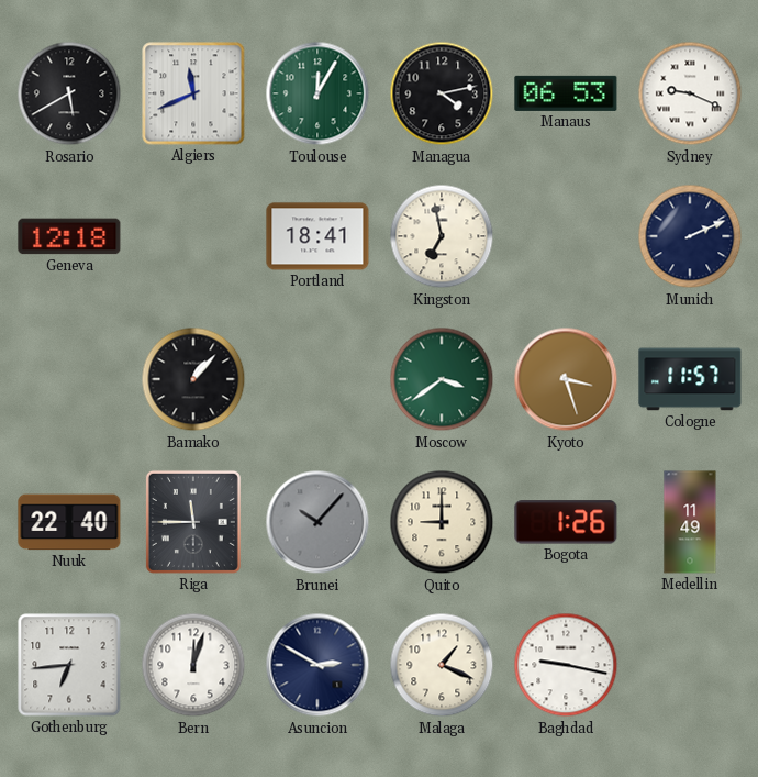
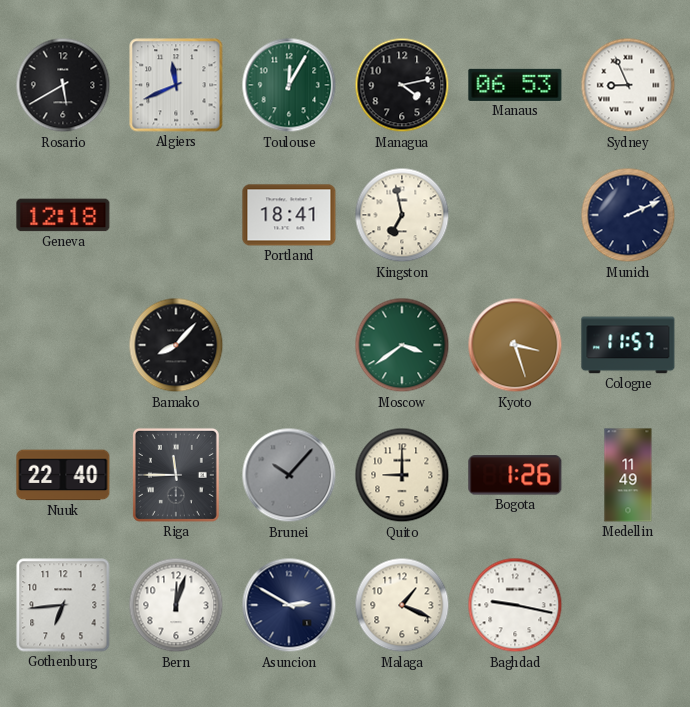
Sydney: 9:19 -> 8:56
Bamako: 1:07 -> 8:07
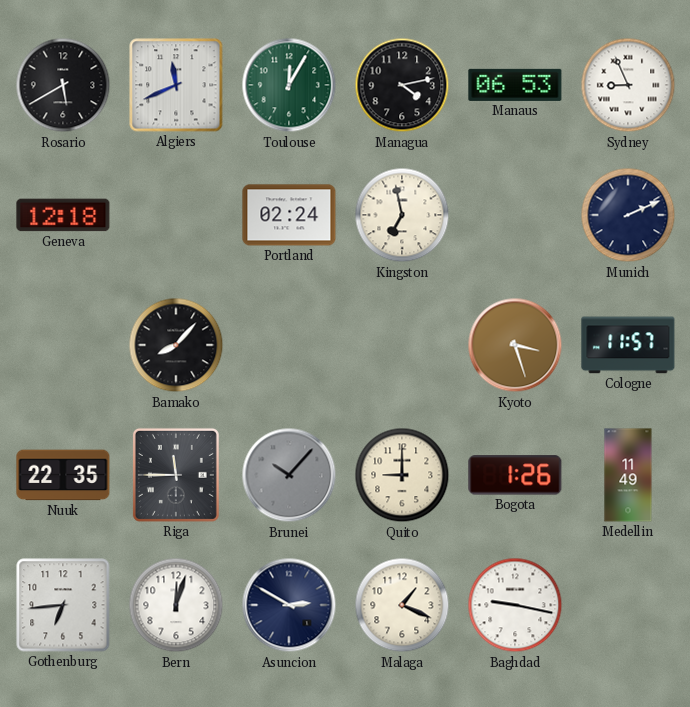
Portland: 18:41 -> 02:24
Moscow: 3:39 -> none
Nuuk: 22:40 -> 22:35
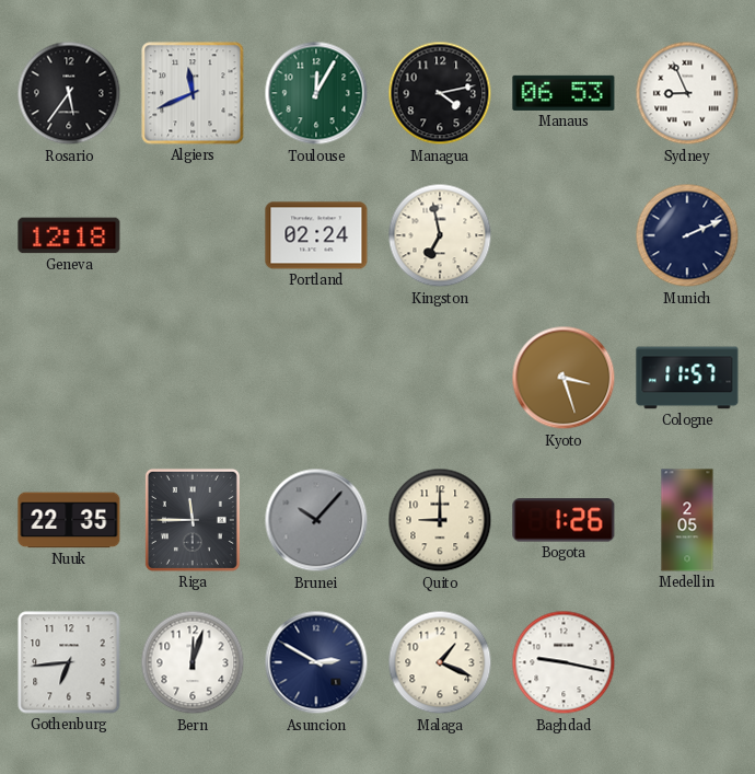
Rosario: 5:40 -> 5:36
Bamako: 8:07 -> none
Medellin: 11:49 -> 2:05
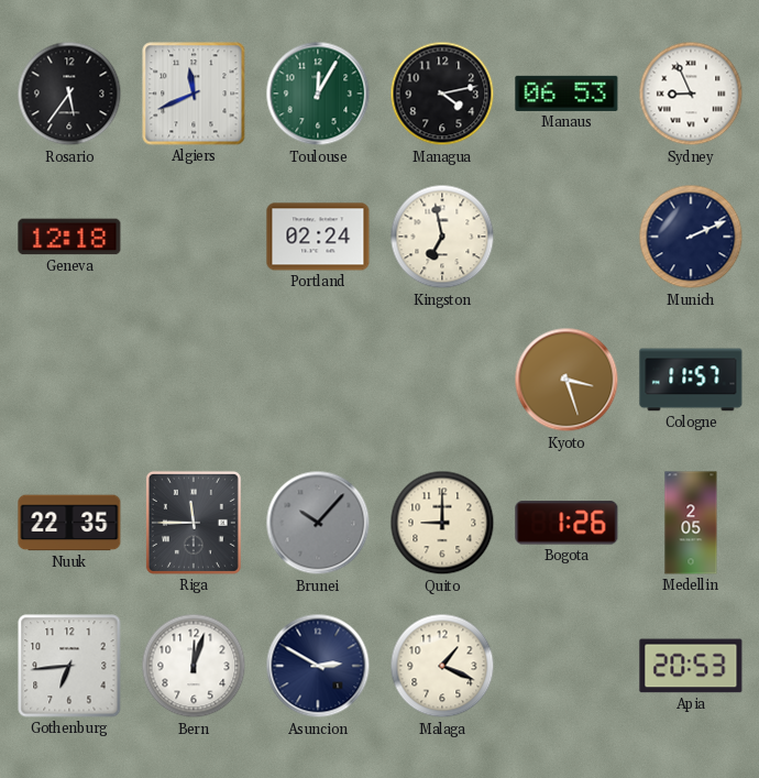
Baghdad: 9:17 -> none
Apia: none -> 20:53
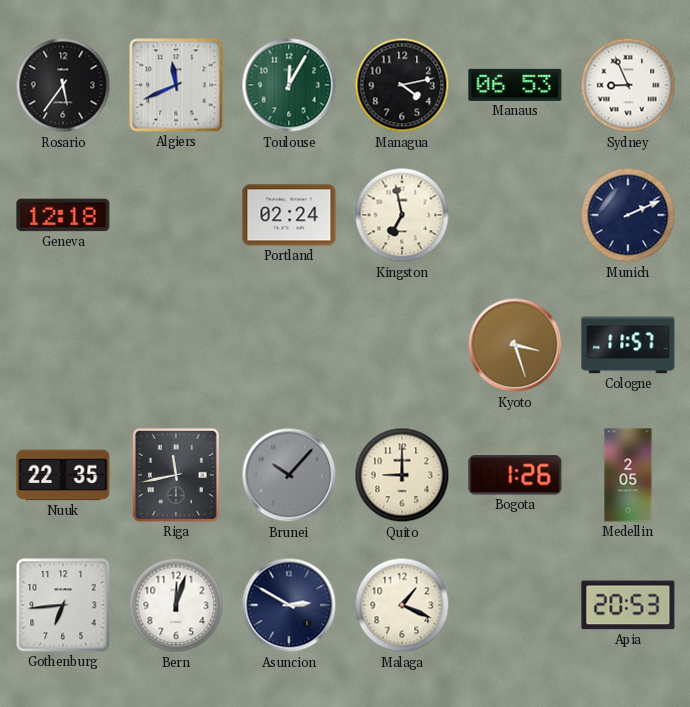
Riga: 11:45 -> 11:43
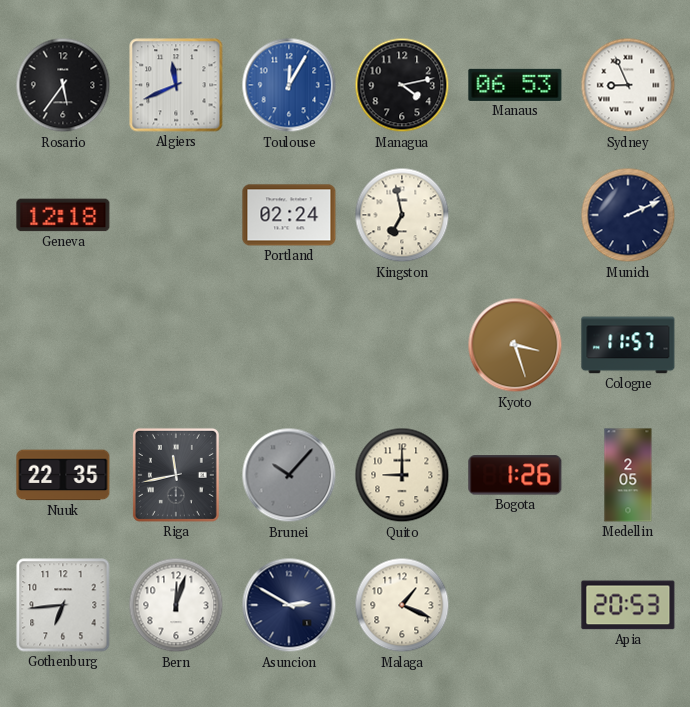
Toulouse dial: green -> blue
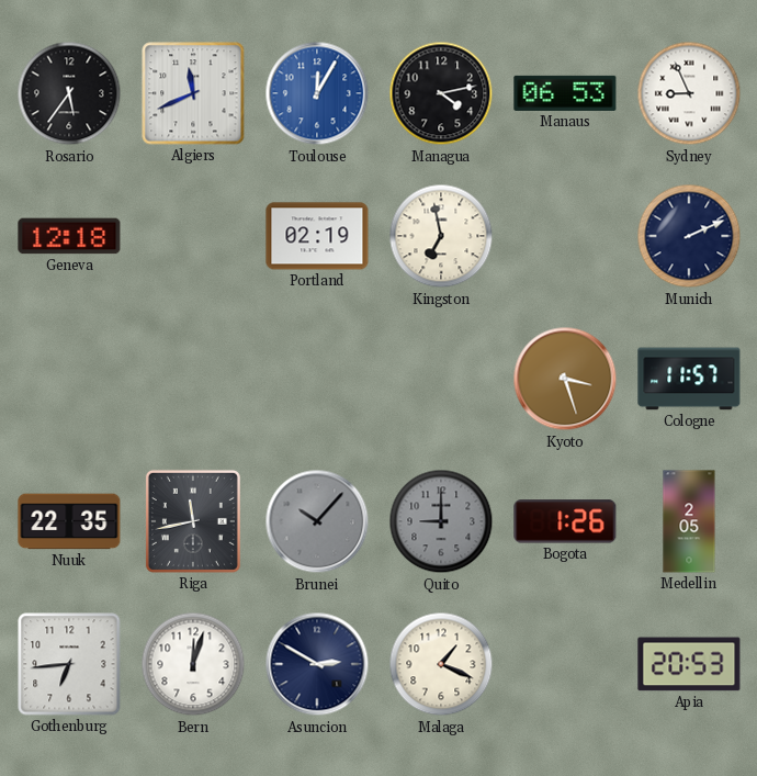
Portland: 02:24 -> 02:19
Quito dial: cream -> grey
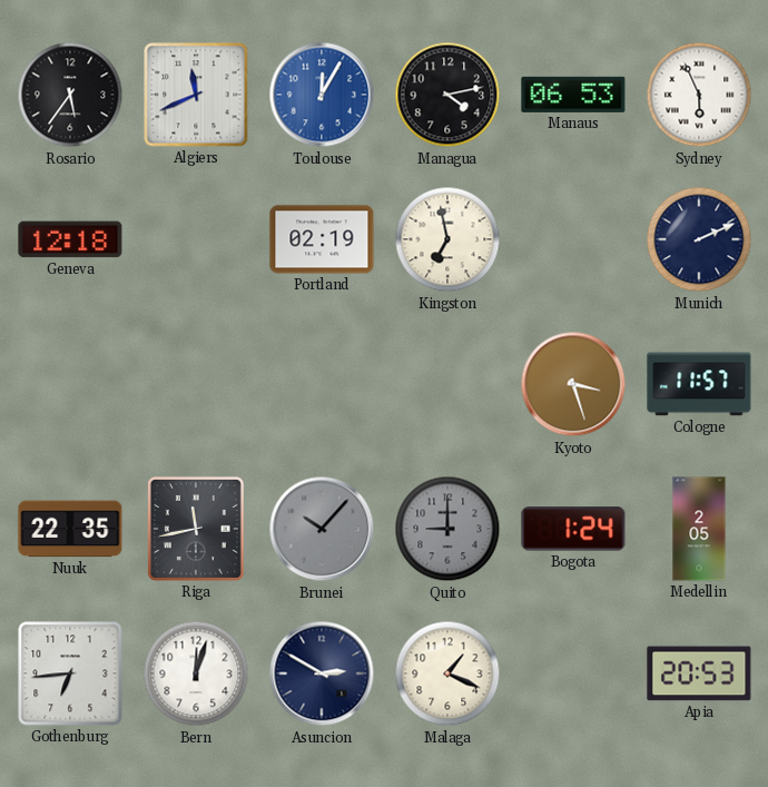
Sydney: 8:56 -> 5:56
Bogota: 1:26 -> 1:24
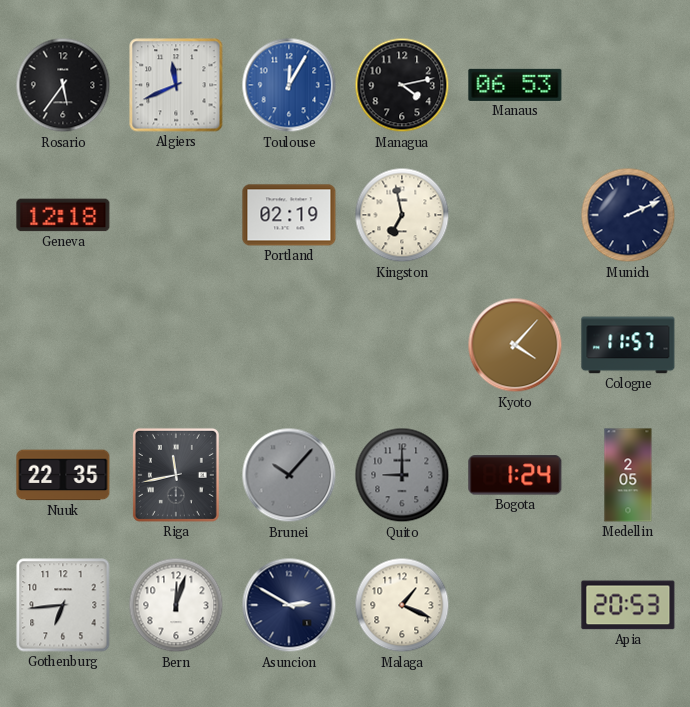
Sydney: 5:56 -> none
Kyoto: 3:27 -> 4:07
